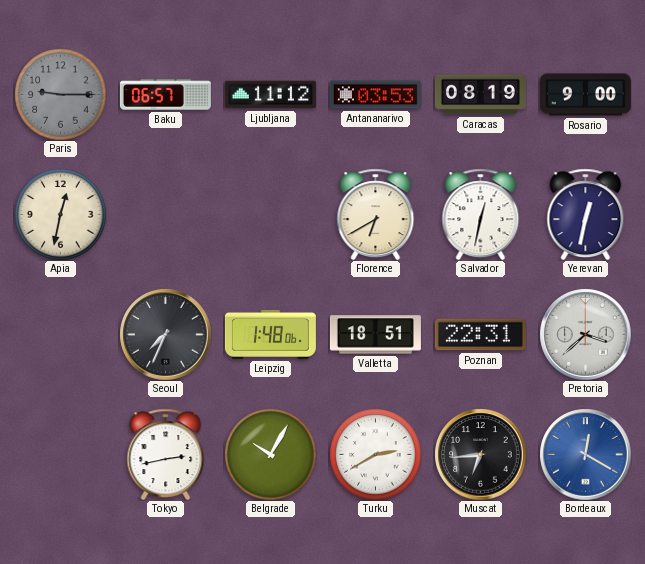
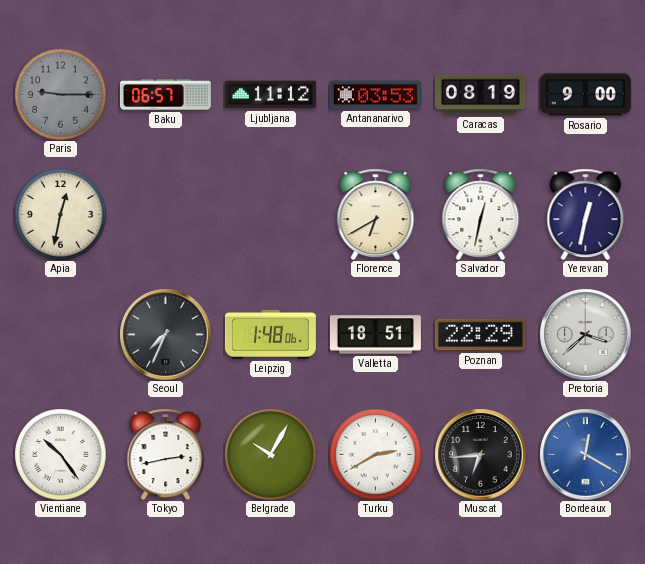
Poznan: 22:31 -> 22:29
Vientiane: none -> 10:24
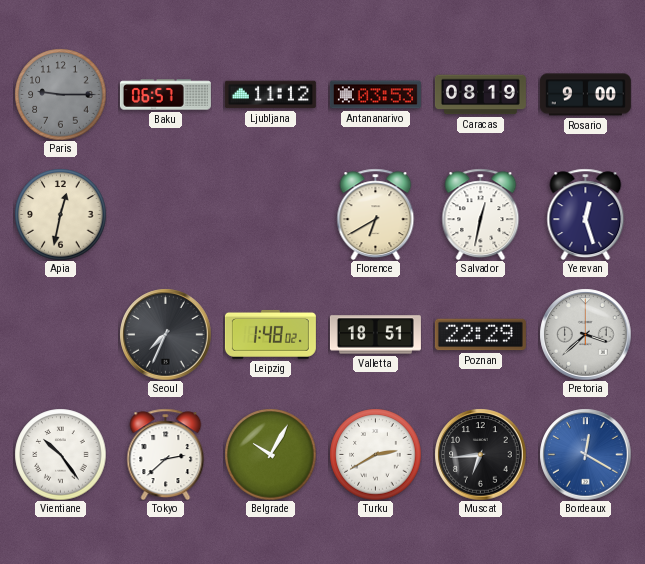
Yerevan: 12:32 -> 12:27
Leipzig: 1:48:06 -> 1:48:02
Tokyo: 2:43 -> 2:38
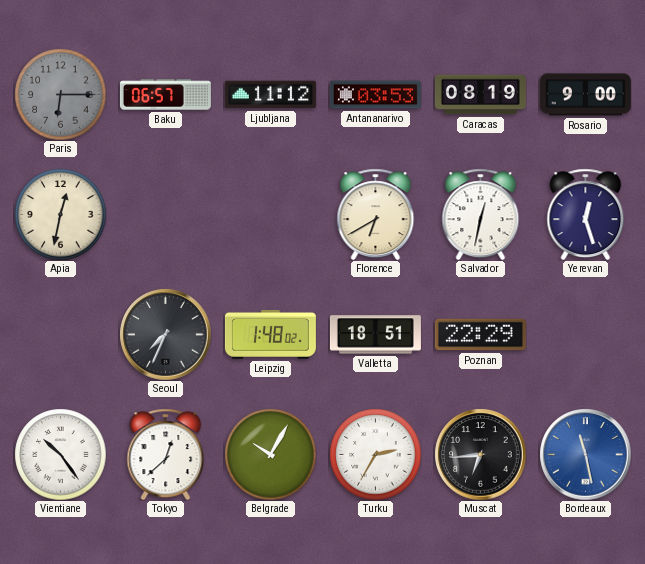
Paris: 9:15 -> 6:15
Pretoria: 3:38 -> none
Tokyo: 2:38 -> 12:38
Turku: 2:40 -> 2:35
Bordeaux: 12:20 -> 11:28
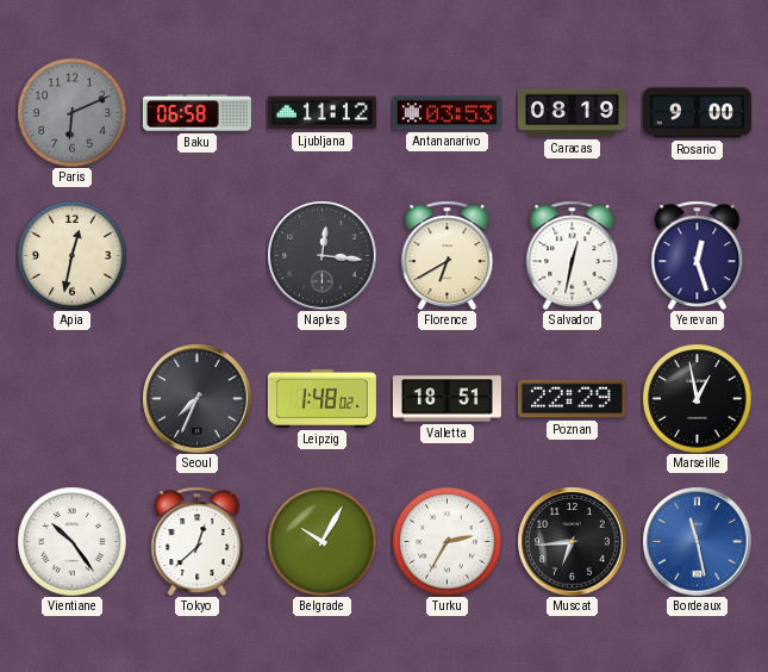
Paris: 6:15 -> 6:11
Baku: 06:57 -> 06:58
Naples: none -> 12:16
Marseille: none -> 12:58
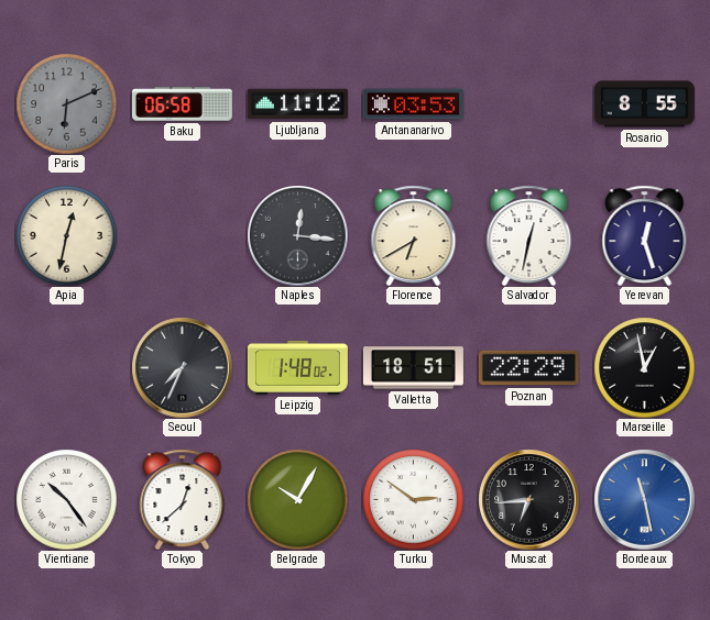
Caracas: 08:19 -> none
Rosario: 9:00 -> 8:55
Turku: 2:35 -> 2:51
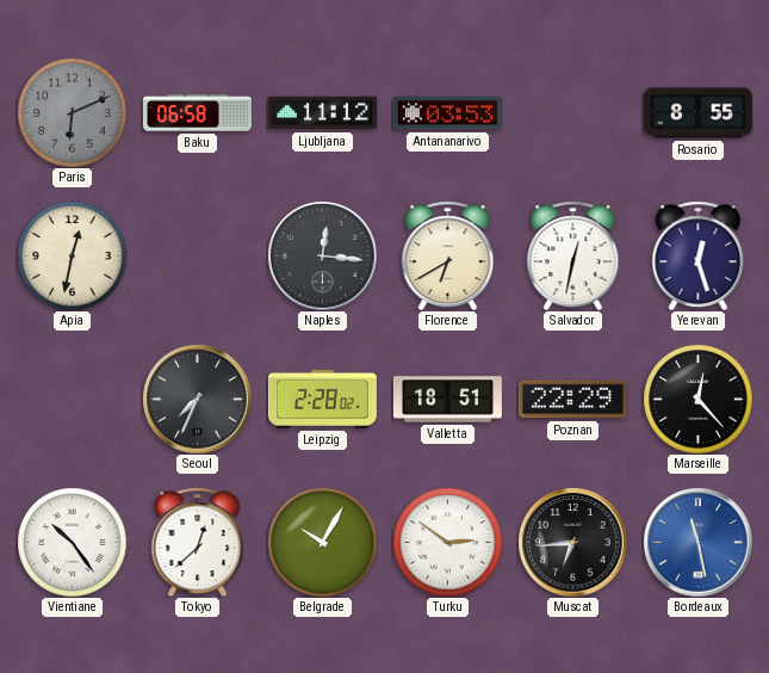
Leipzig: 1:48 -> 2:28
Marseille: 12:58 -> 12:23
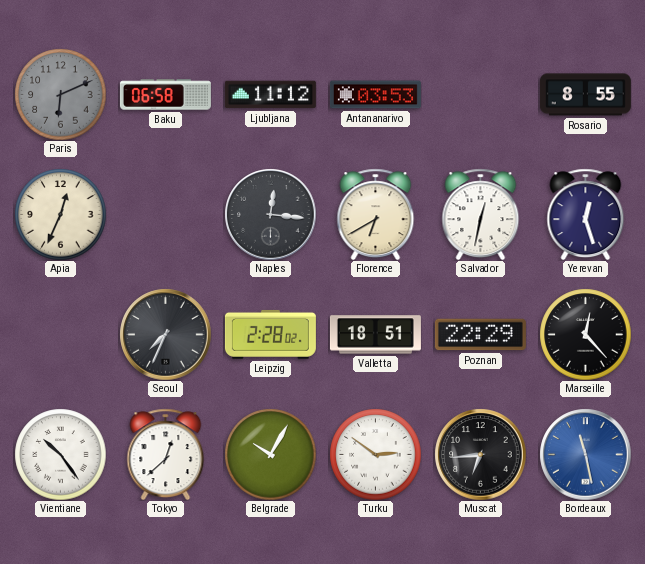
Apia: 12:32 -> 12:34
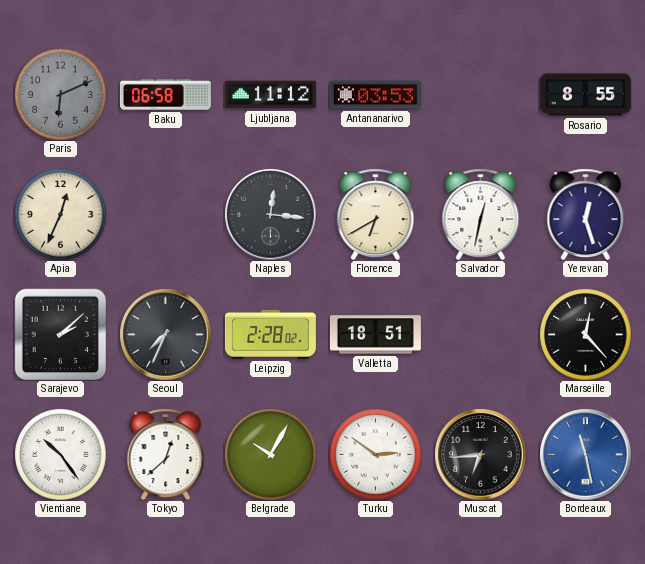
Sarajevo: none -> 2:08
Poznan: 22:29 -> none
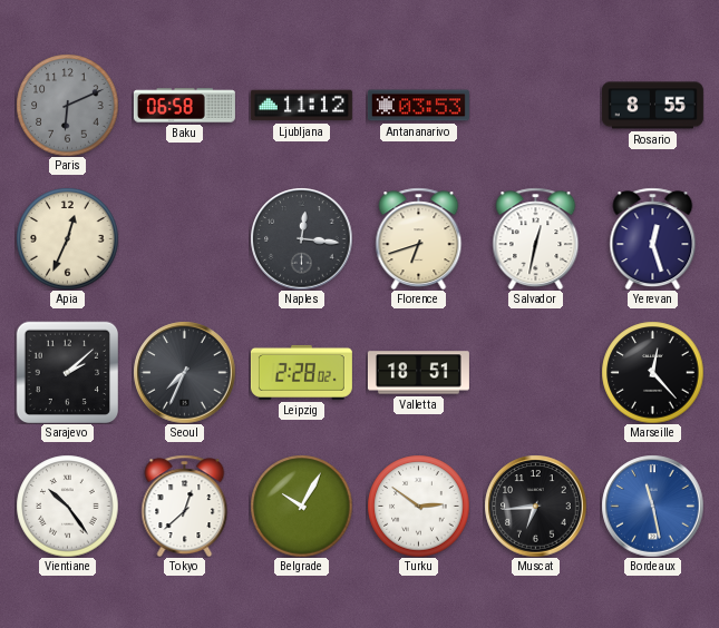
Florence: 6:40 -> 6:42
